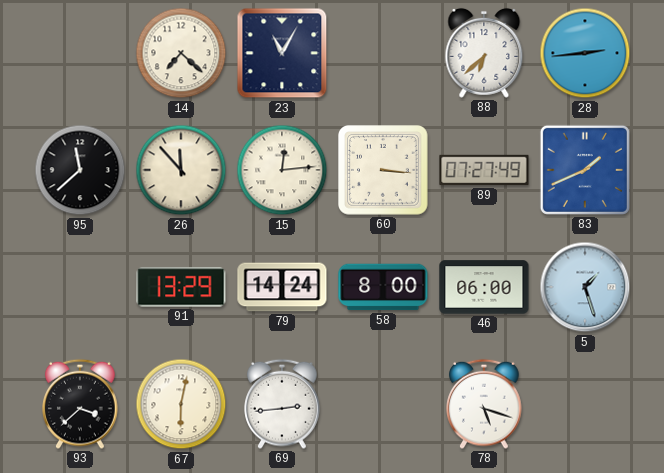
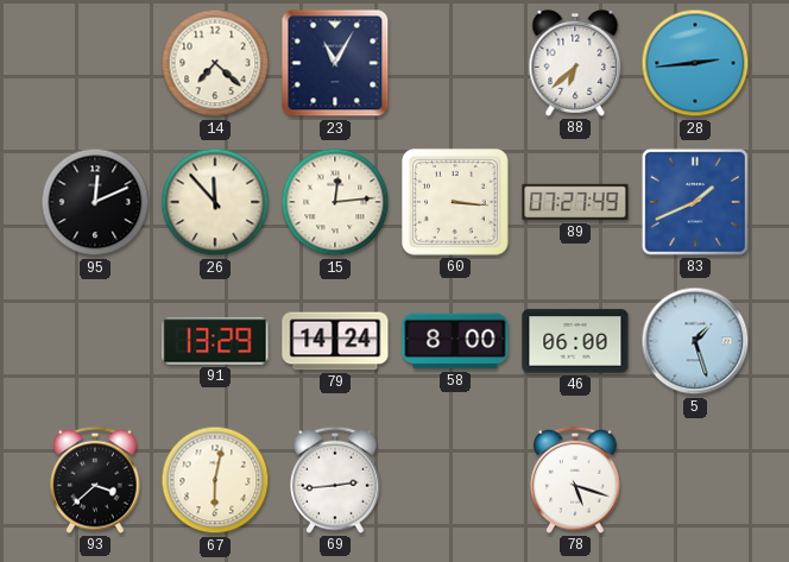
95: 11:38 -> 12:11
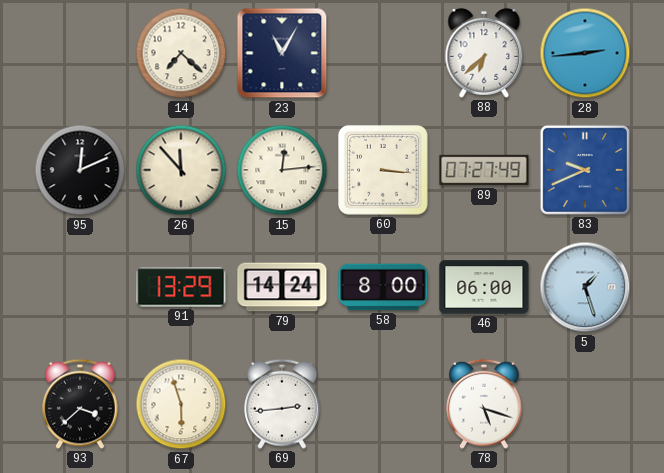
83: 1:41 -> 9:41
67: 6:02 -> 5:57
